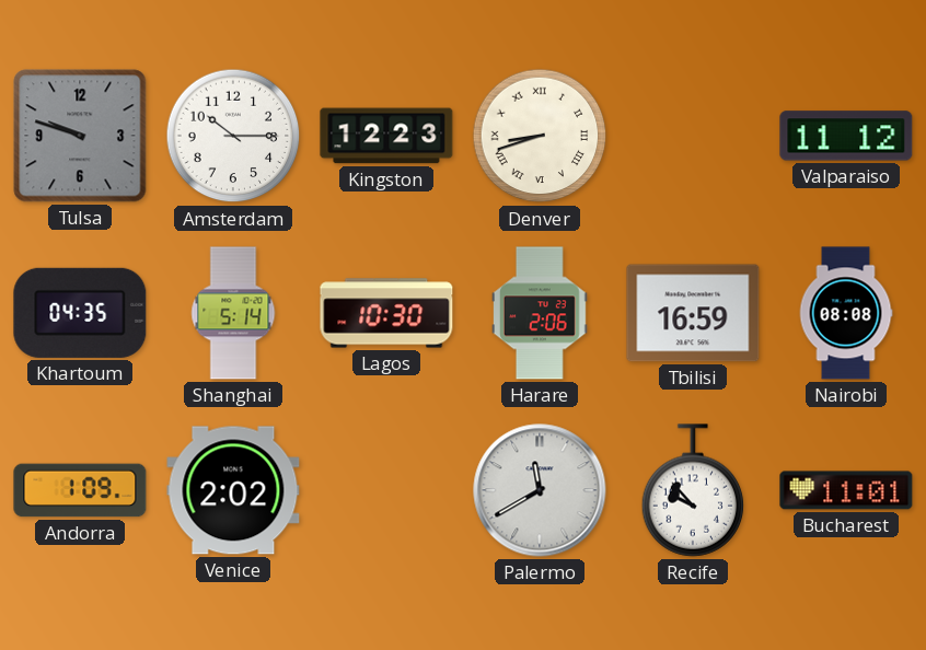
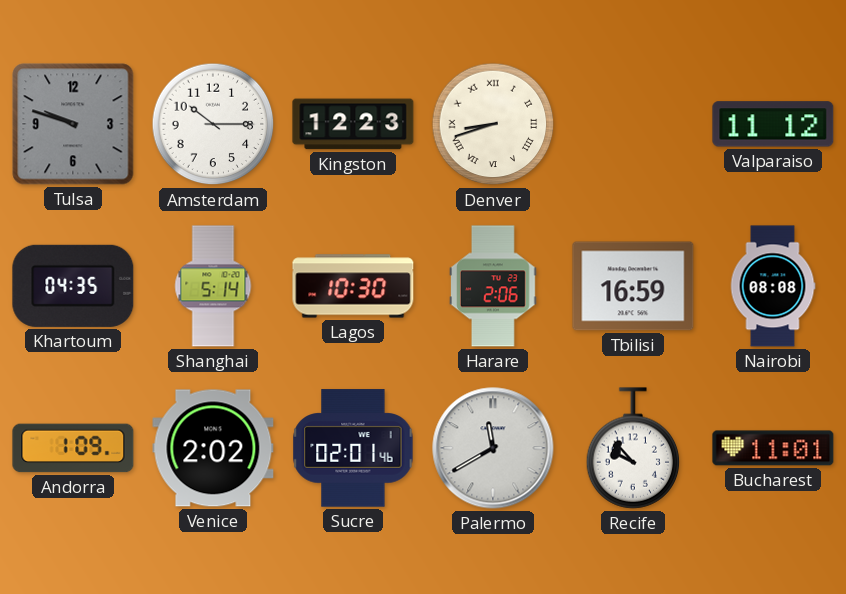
Sucre: none -> 02:01
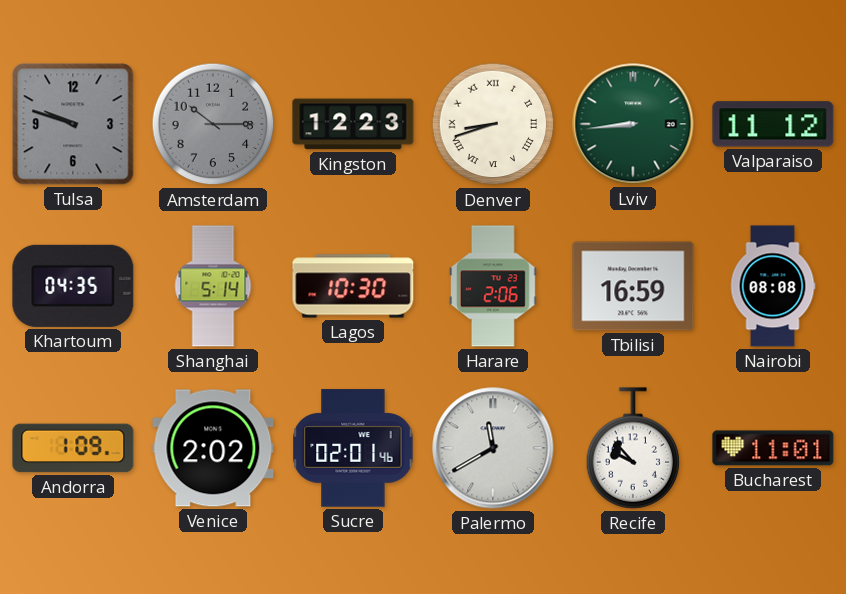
Amsterdam dial: white -> grey
Lviv: none -> 8:44
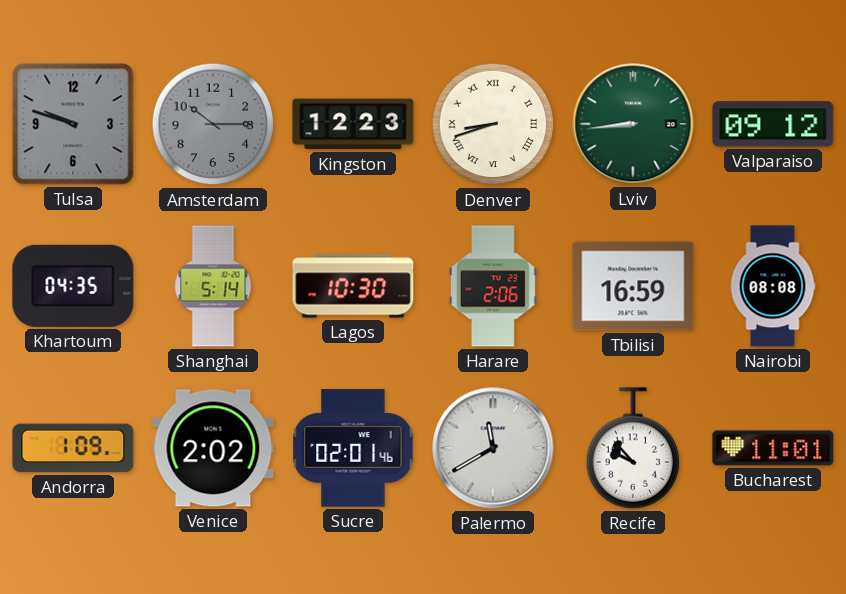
Valparaiso: 11:12 -> 09:12
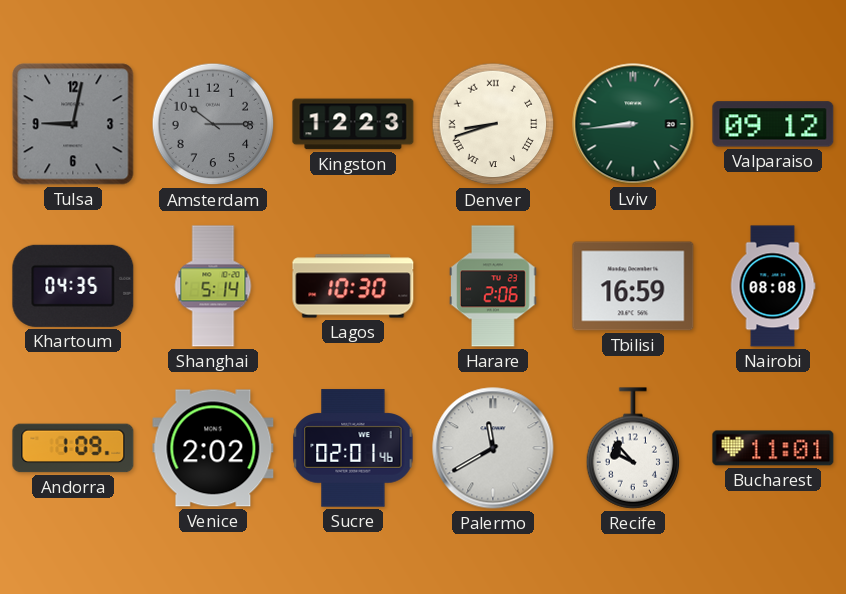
Tulsa: 9:48 -> 9:02
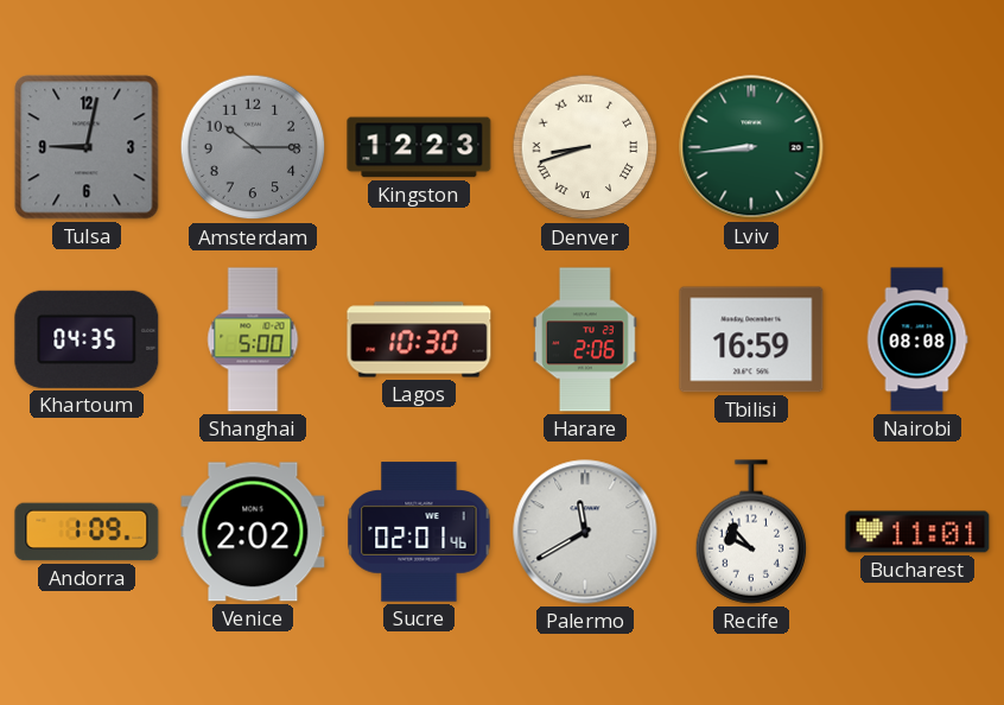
Valparaiso: 09:12 -> none
Shanghai: 5:14 -> 5:00
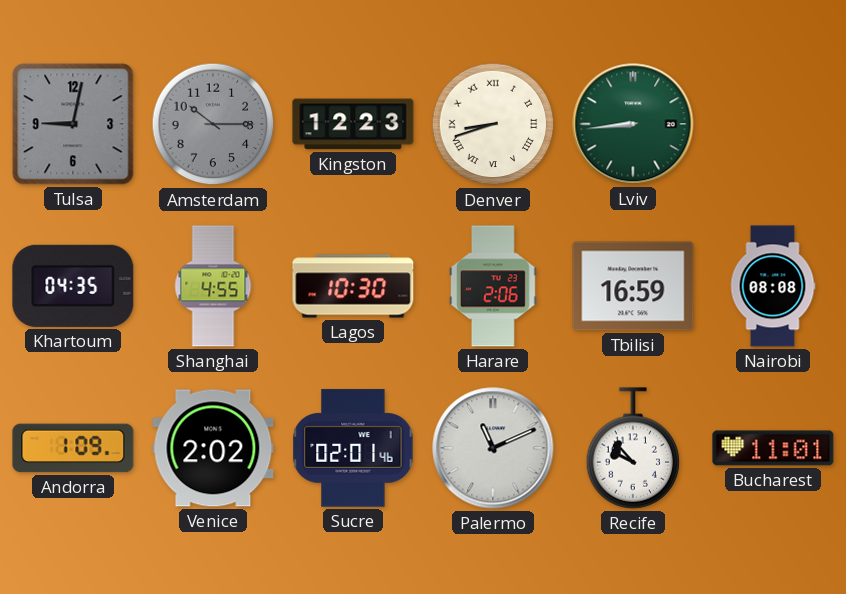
Shanghai: 5:00 -> 4:55
Palermo: 11:40 -> 11:11
